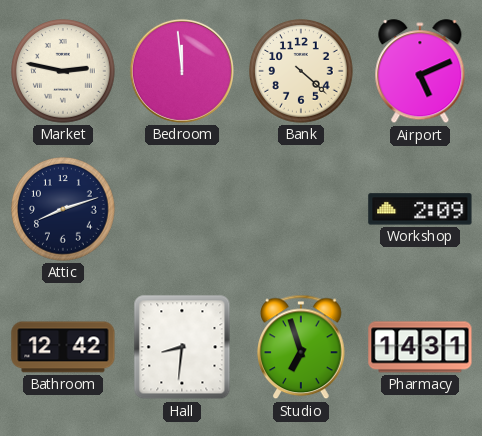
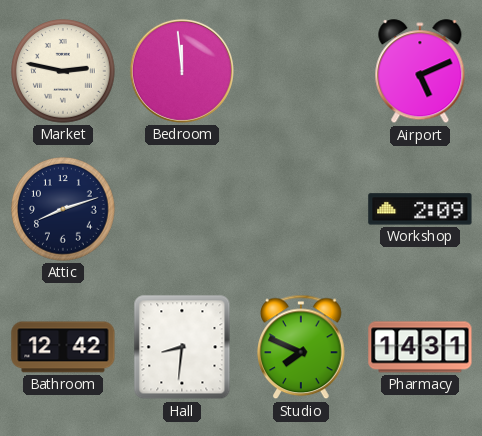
Bank: 4:22 -> none
Studio: 6:57 -> 7:49
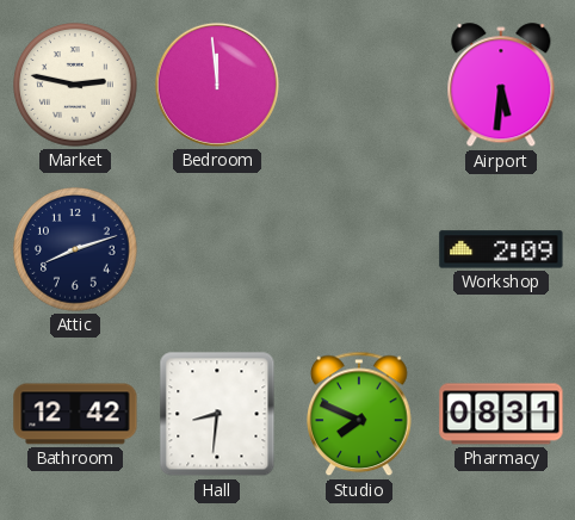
Airport: 5:11 -> 5:31
Pharmacy: 14:31 -> 08:31
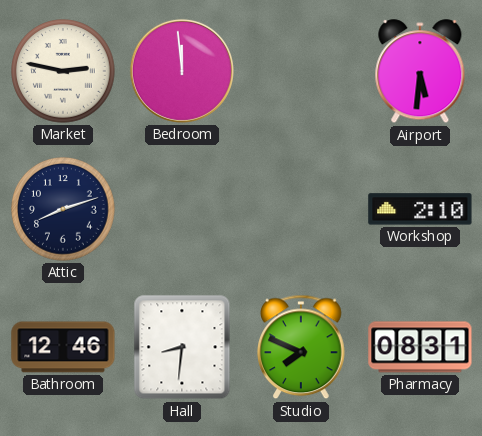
Workshop: 2:09 -> 2:10
Bathroom: 12:42 -> 12:46
